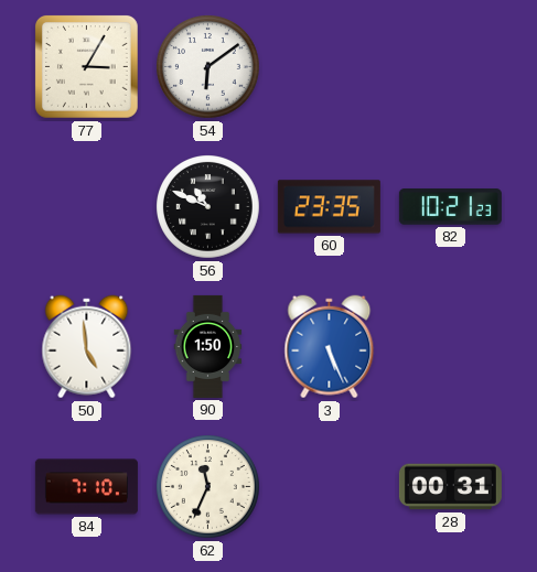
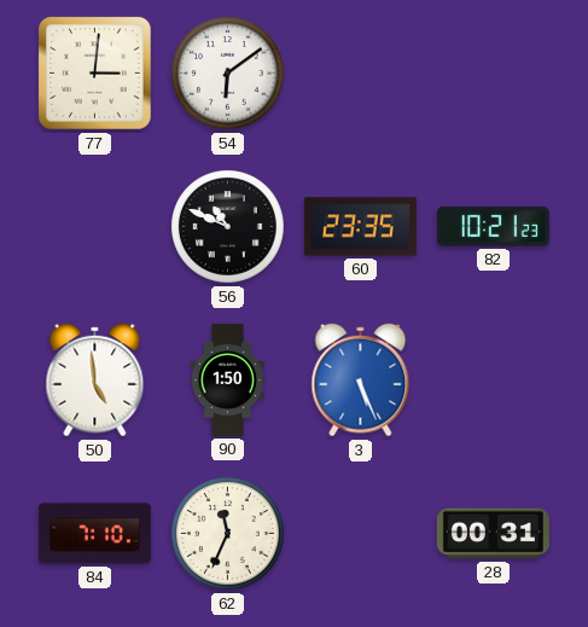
77: 3:05 -> 3:01
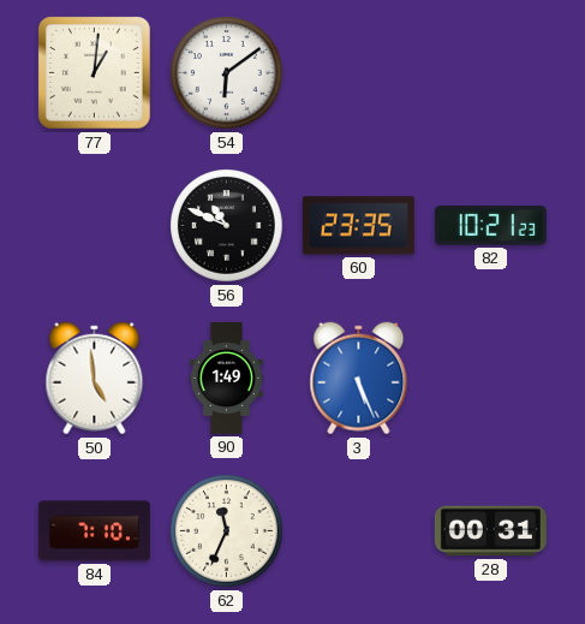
77: 3:01 -> 1:01
90: 1:50 -> 1:49
